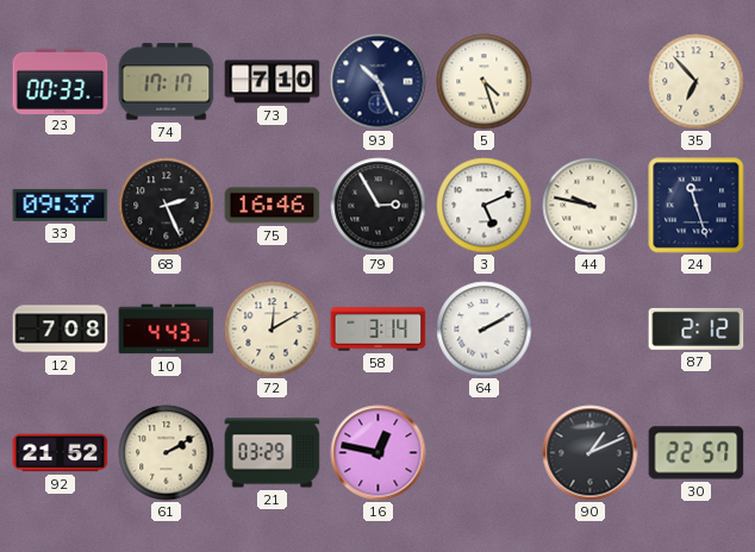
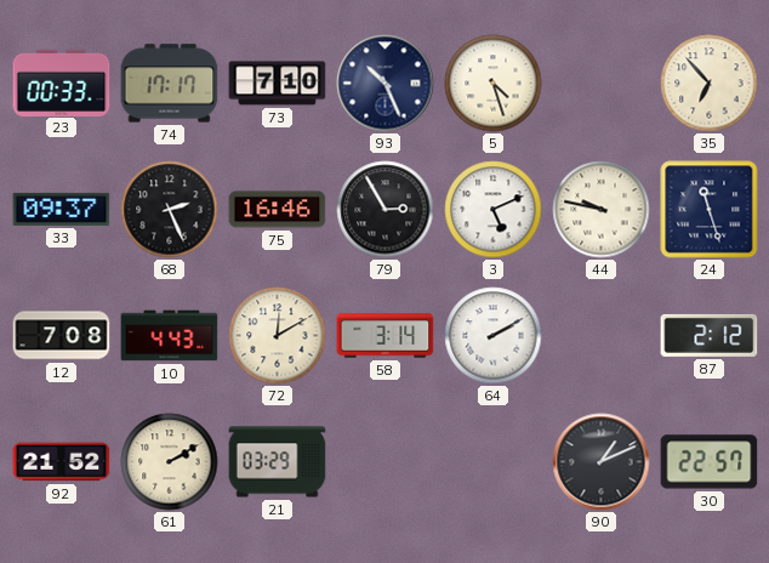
16: 12:47 -> none
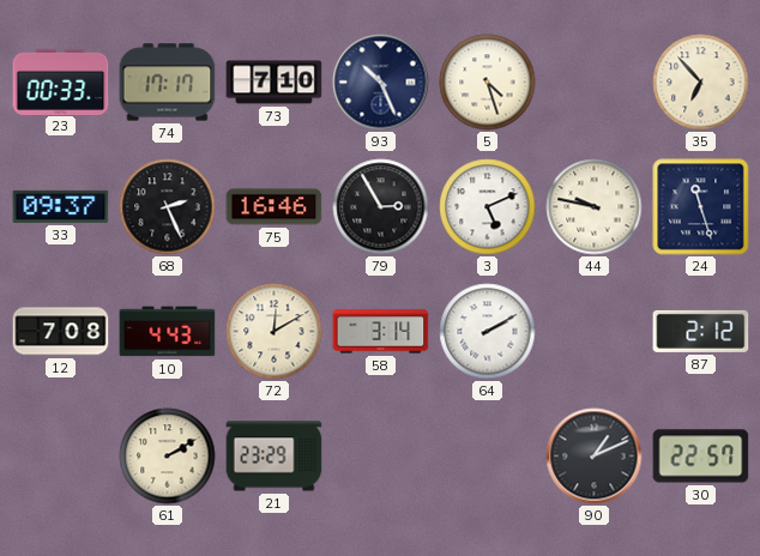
92: 21:52 -> none
21: 03:29 -> 23:29
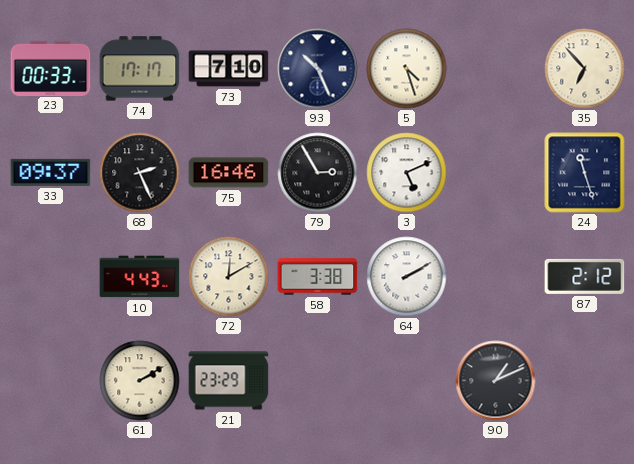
44: 9:47 -> none
12: 7:08 -> none
58: 3:14 -> 3:38
30: 22:57 -> none
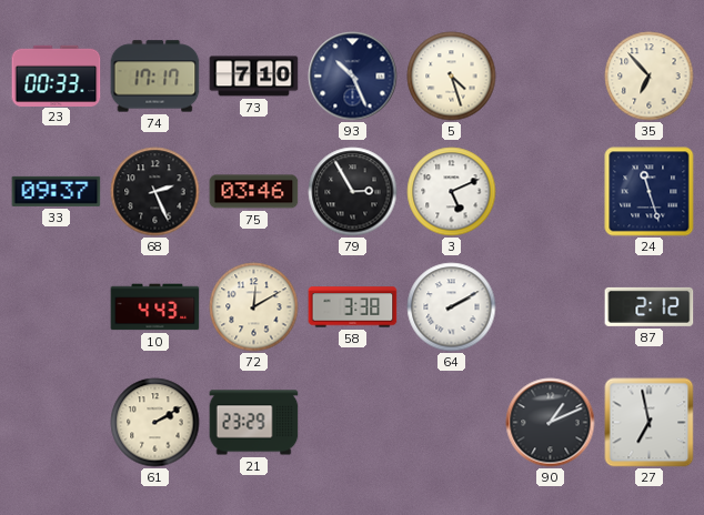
75: 16:46 -> 03:46
27: none -> 6:58
